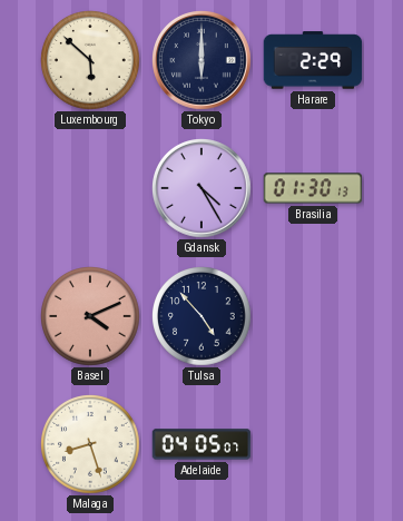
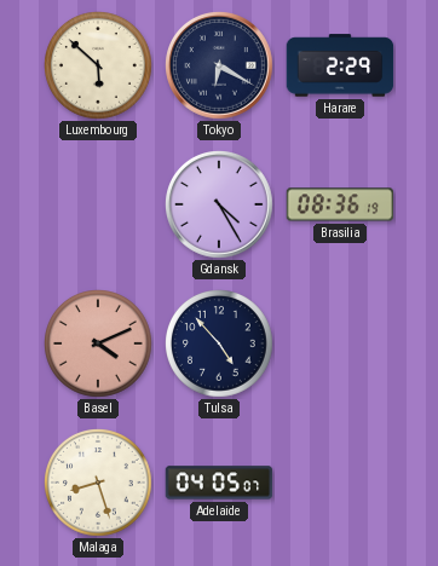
Tokyo: 6:00 -> 6:20
Brasilia: 01:30 -> 08:36
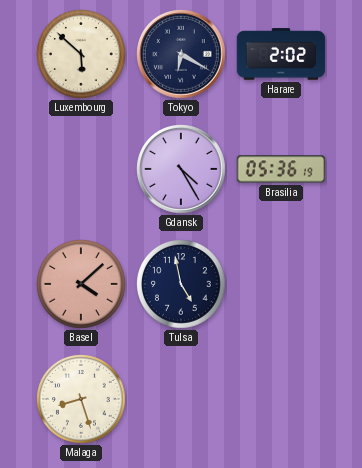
Harare: 2:29 -> 2:02
Brasilia: 08:36 -> 05:36
Basel: 4:11 -> 4:08
Tulsa: 4:53 -> 4:58
Adelaide: 04:05 -> none
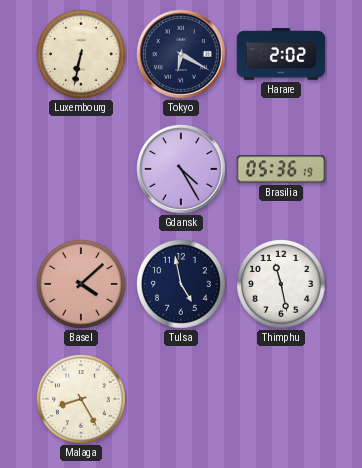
Luxembourg: 5:52 -> 6:32
Thimphu: none -> 11:28
Malaga: 8:27 -> 8:25
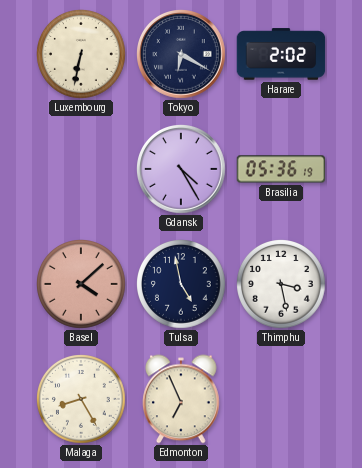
Thimphu: 11:28 -> 3:28
Edmonton: none -> 6:56
